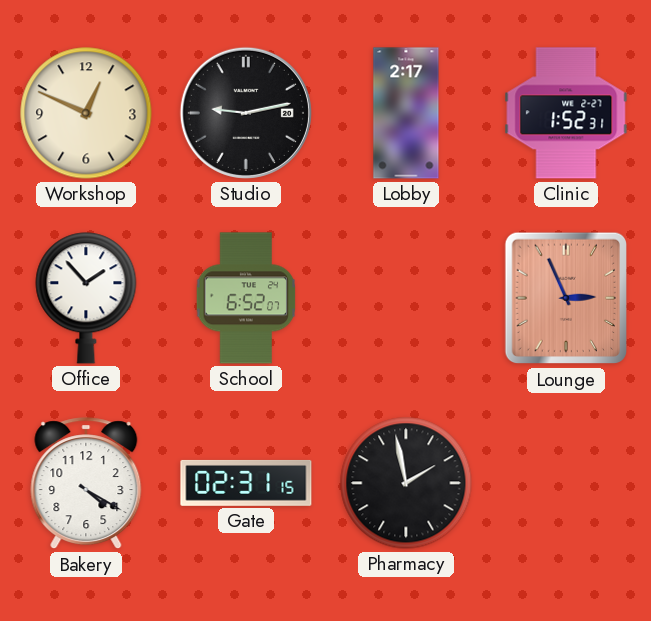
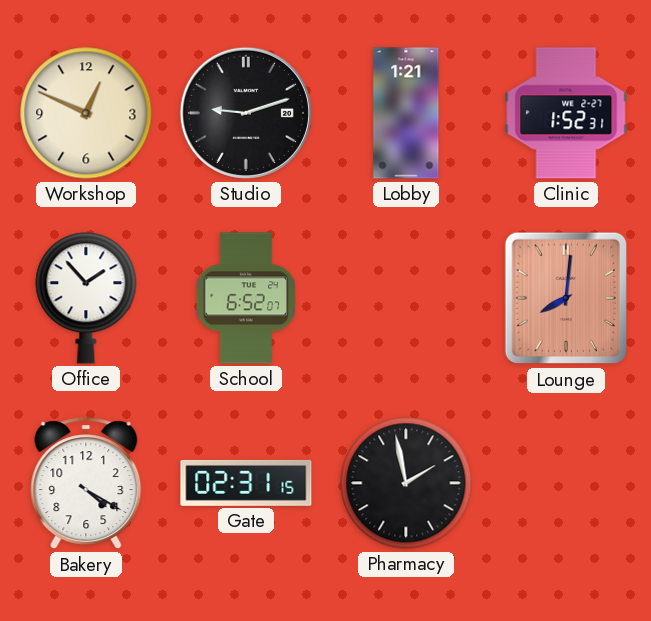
Studio: 9:13 -> 9:12
Lobby: 2:17 -> 1:21
Lounge: 2:56 -> 8:01
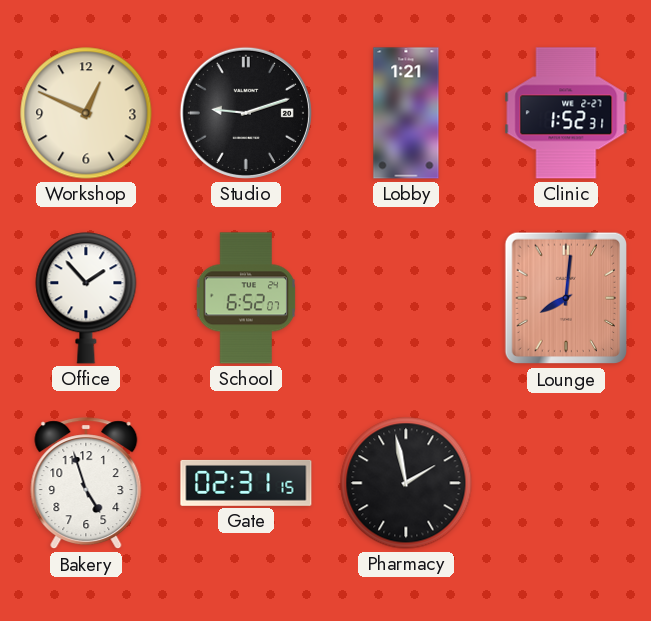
Bakery: 4:20 -> 4:57
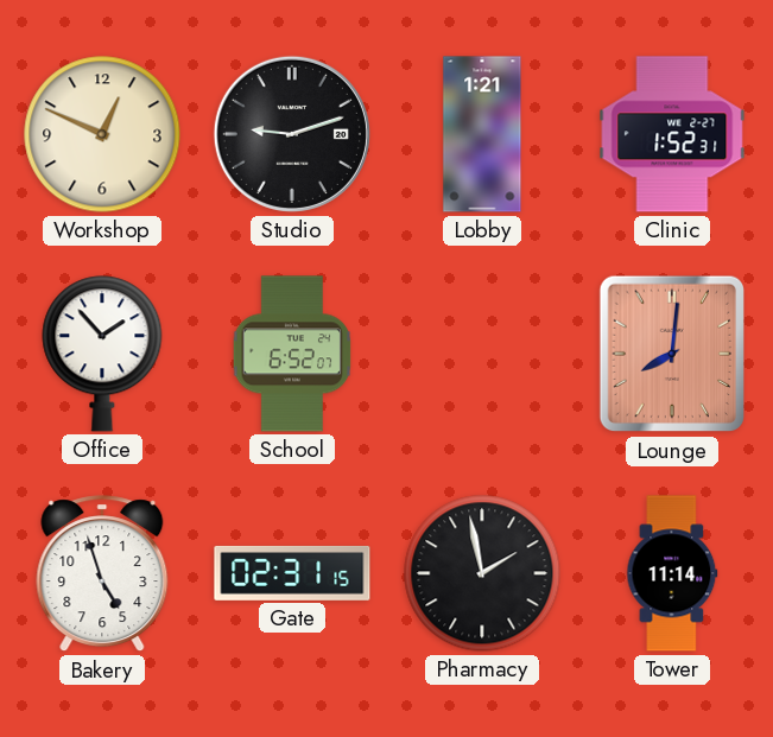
Tower: none -> 11:14
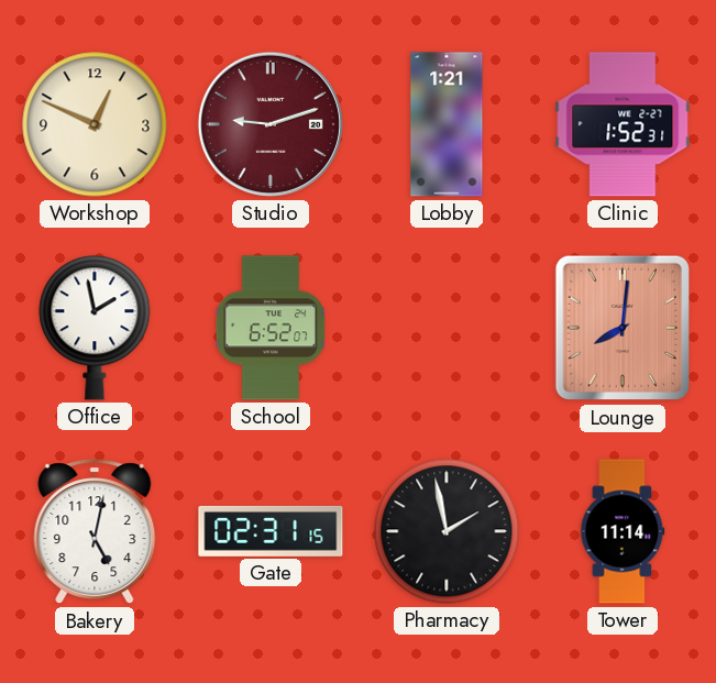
Studio dial: black -> burgundy
Office: 1:53 -> 1:58
Bakery: 4:57 -> 5:02
